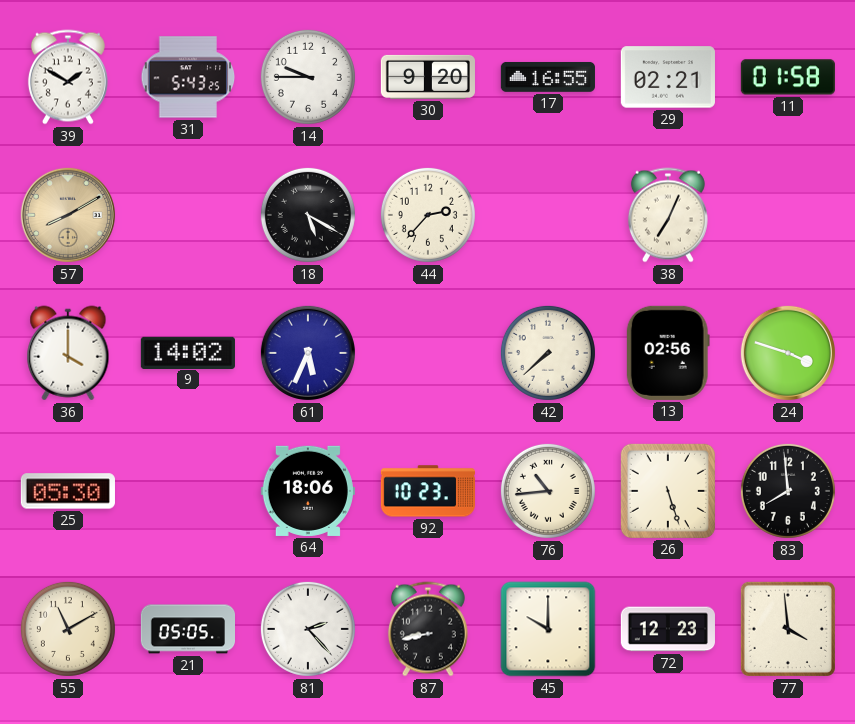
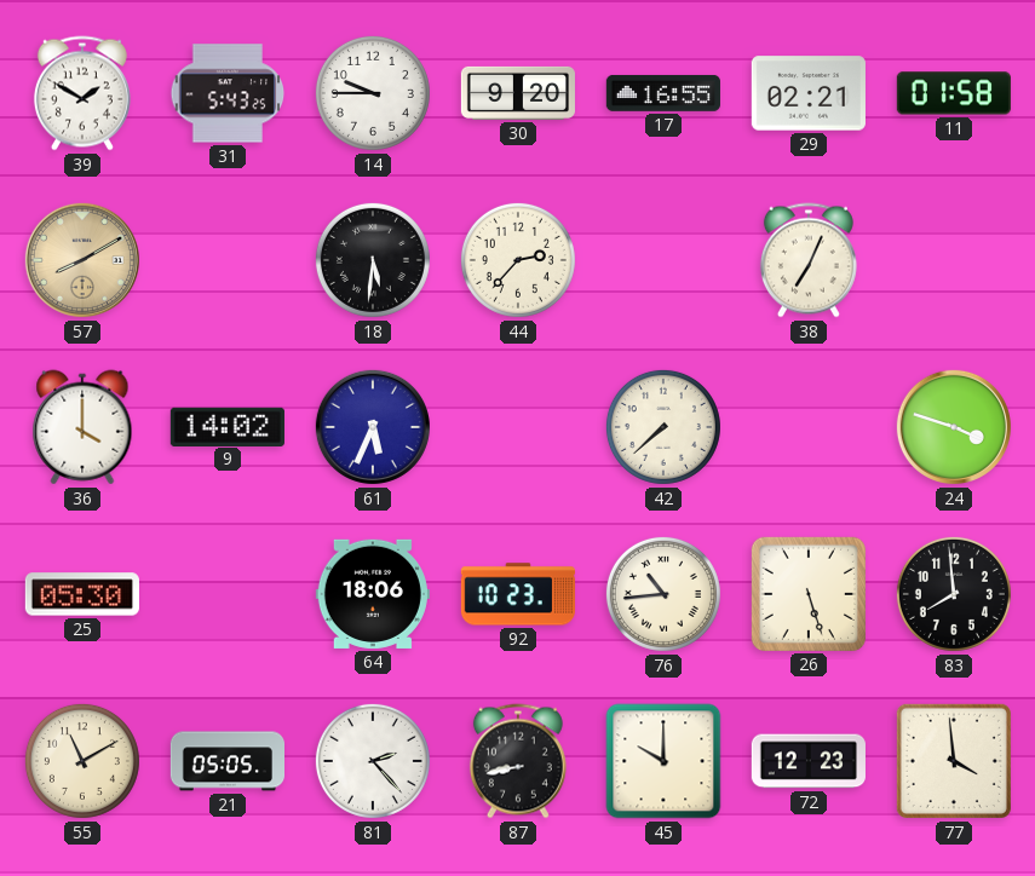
18: 5:20 -> 5:31
13: 02:56 -> none
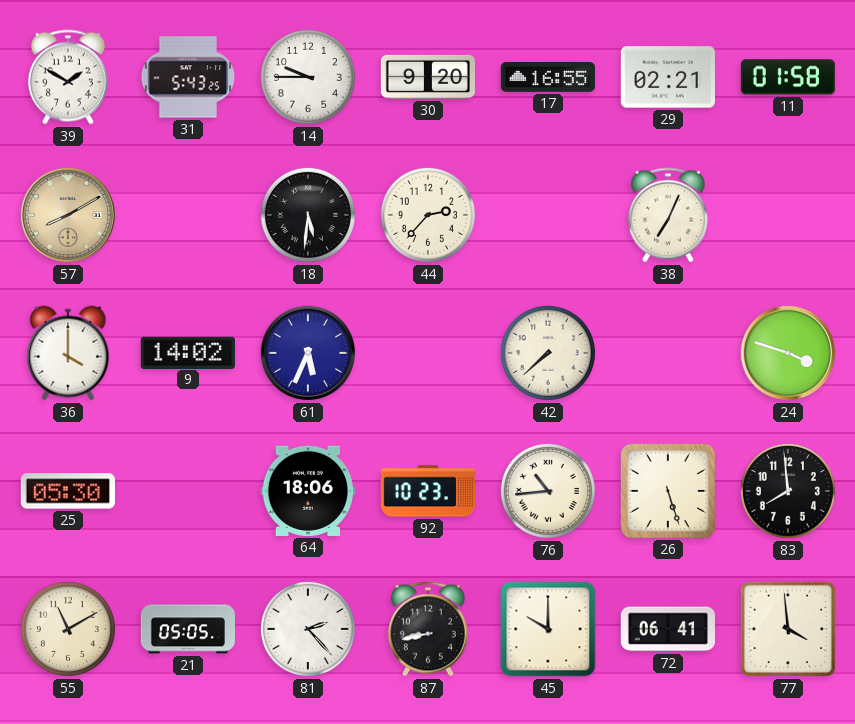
72: 12:23 -> 06:41
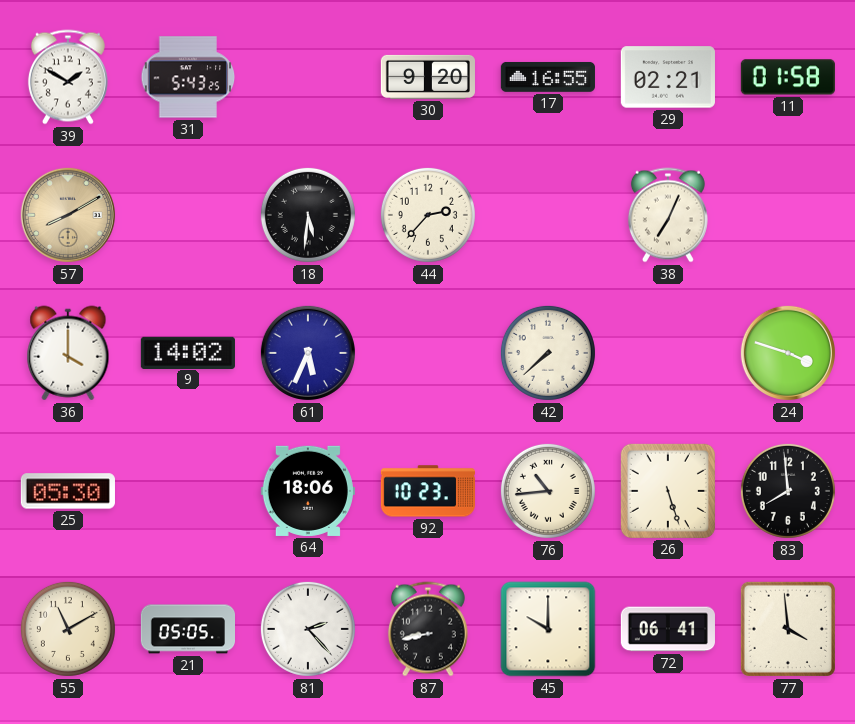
14: 9:45 -> none
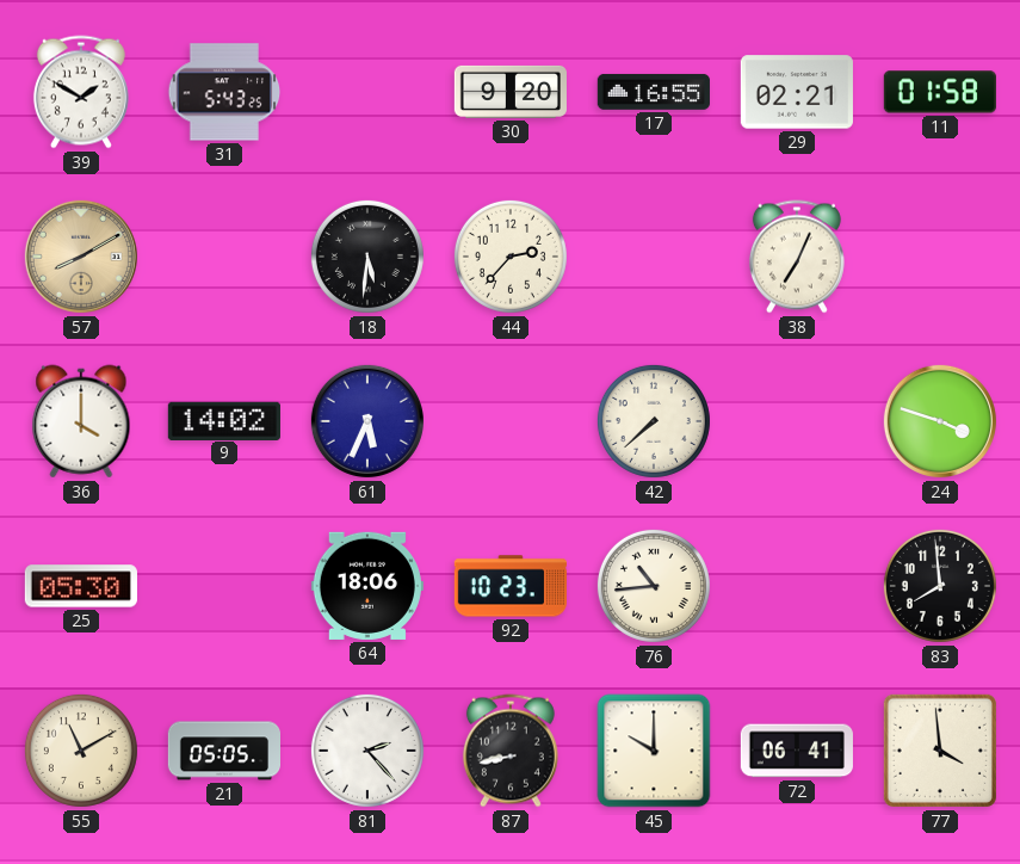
26: 5:27 -> none
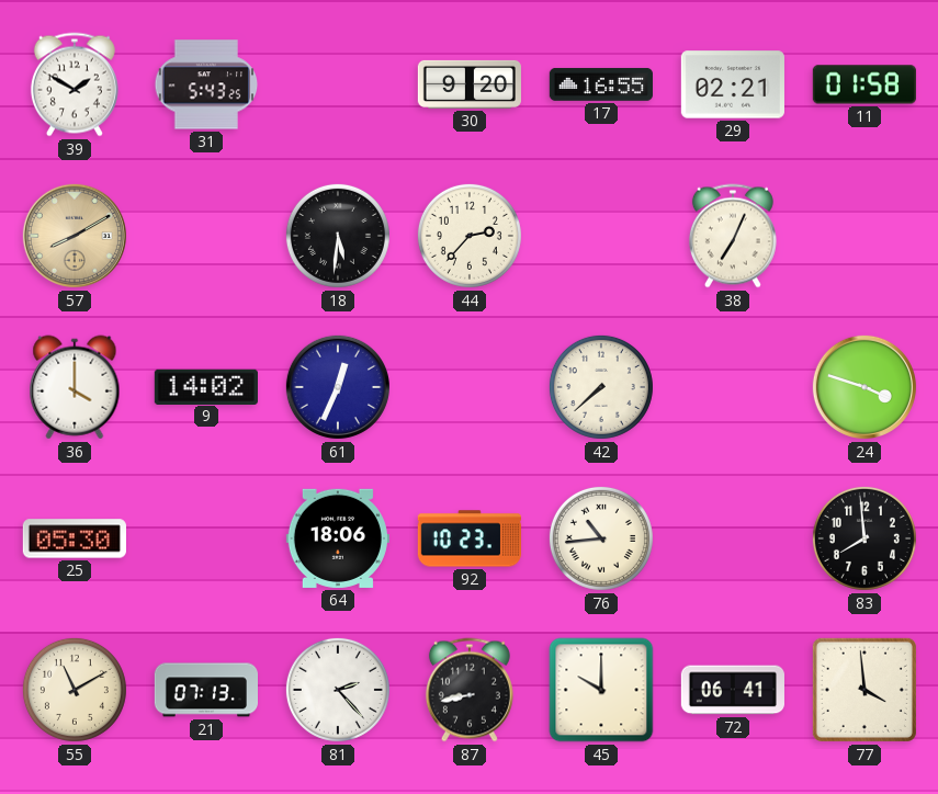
61: 5:34 -> 12:34
21: 05:05 -> 07:13
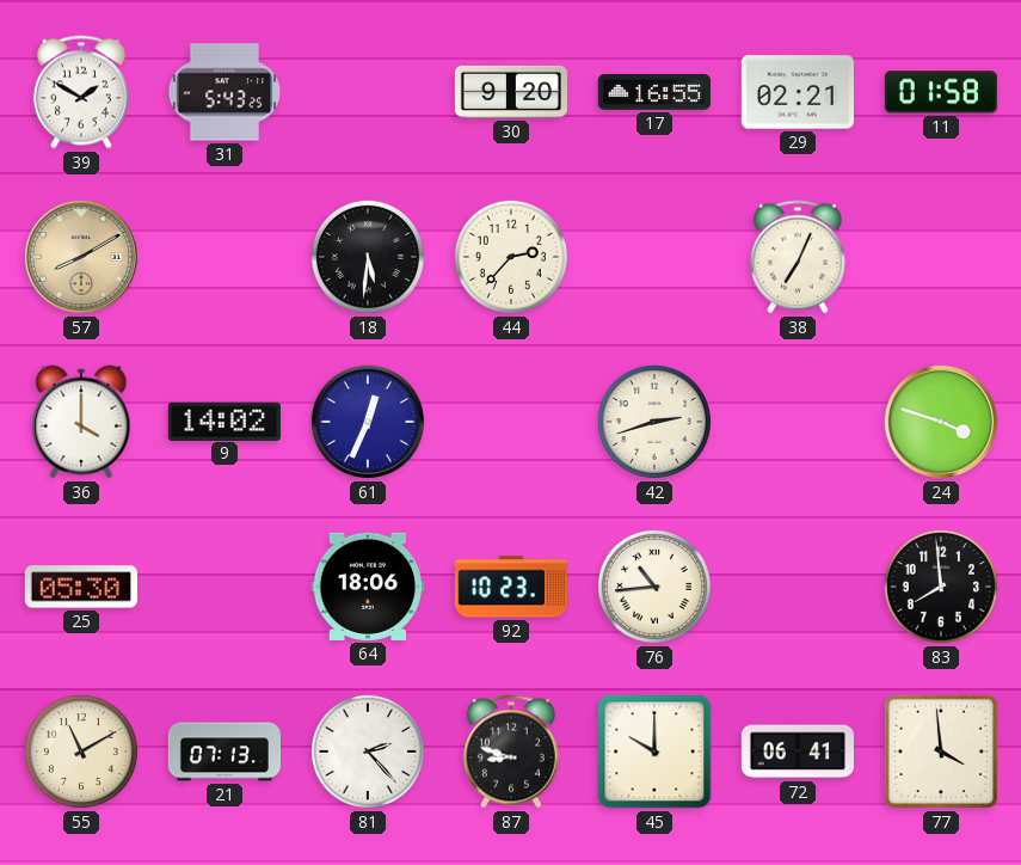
42: 7:38 -> 2:42
87: 8:43 -> 8:48
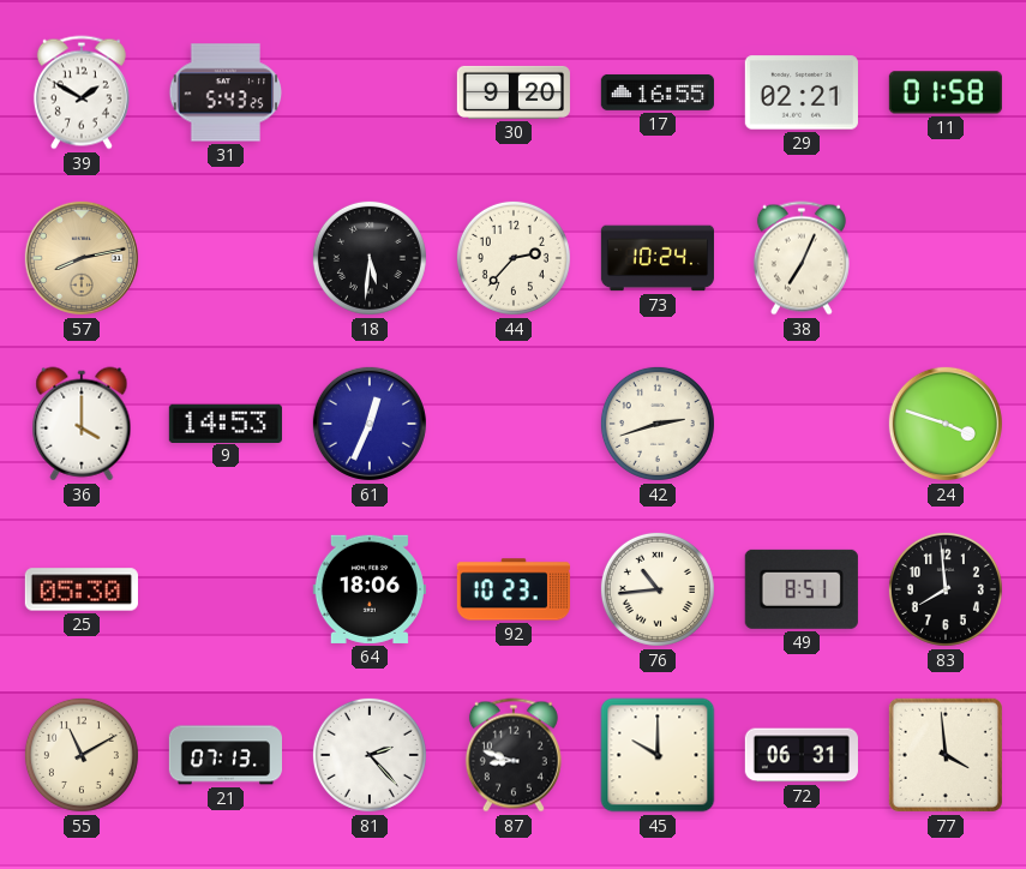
57: 8:10 -> 8:13
73: none -> 10:24
9: 14:02 -> 14:53
49: none -> 8:51
72: 06:41 -> 06:31
